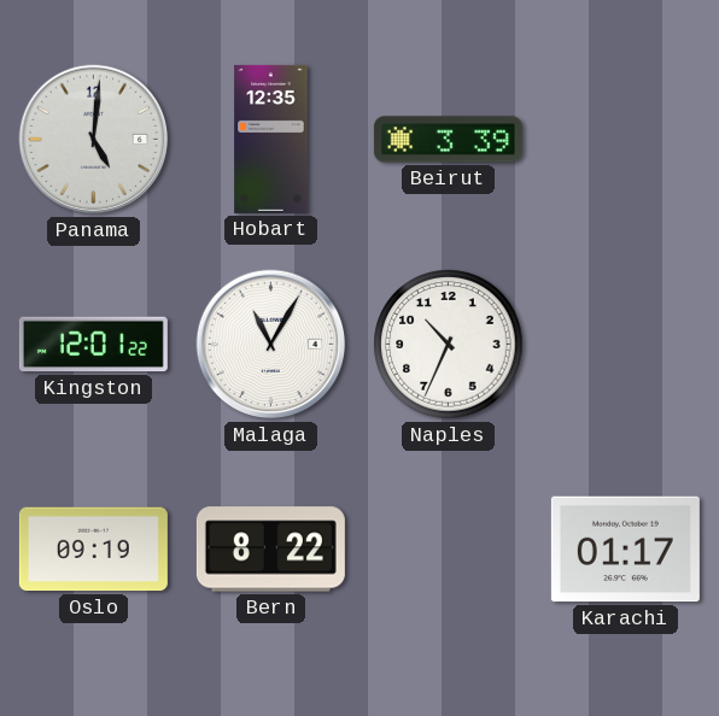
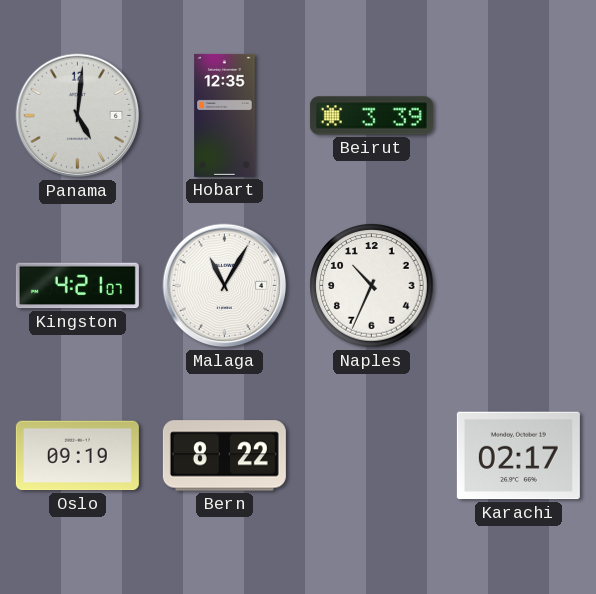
Kingston: 12:01 -> 4:21
Karachi: 01:17 -> 02:17
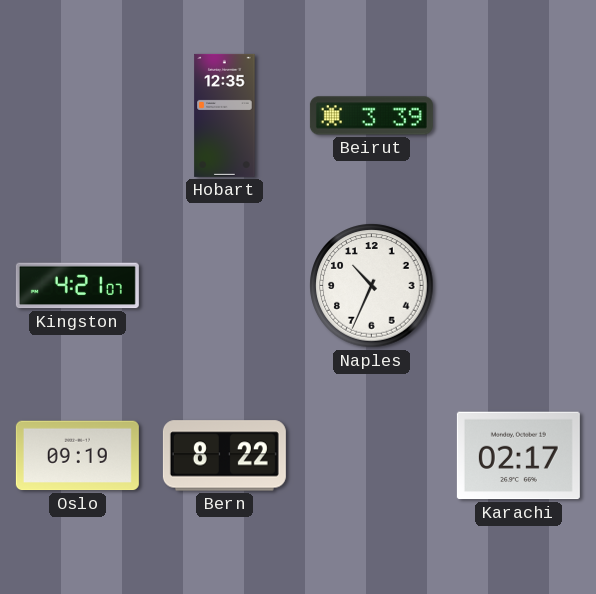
Panama: 5:01 -> none
Malaga: 11:05 -> none
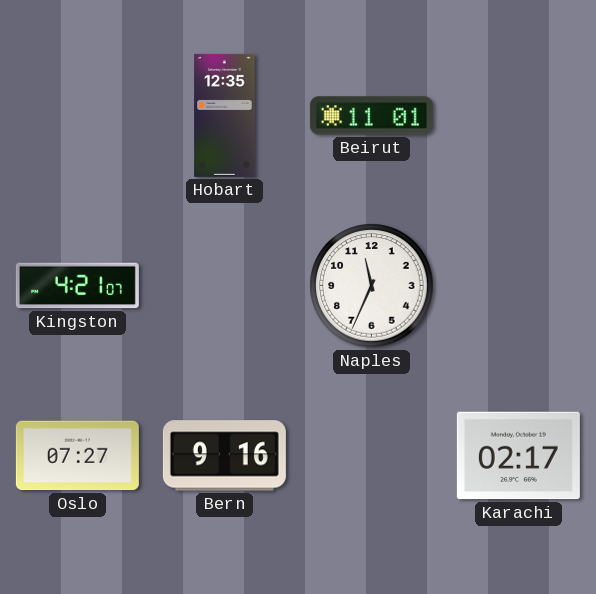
Beirut: 3:39 -> 11:01
Naples: 10:34 -> 11:34
Oslo: 09:19 -> 07:27
Bern: 8:22 -> 9:16
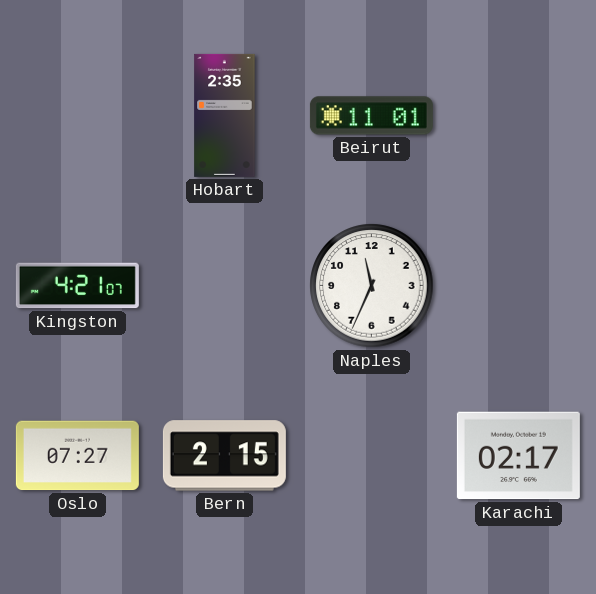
Hobart: 12:35 -> 2:35
Bern: 9:16 -> 2:15
